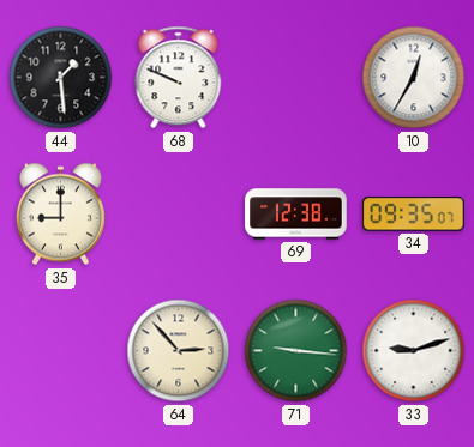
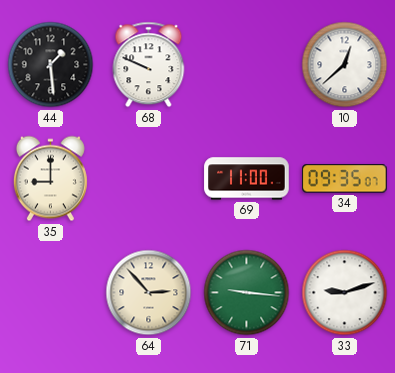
10: 12:35 -> 12:38
69: 12:38 -> 11:00
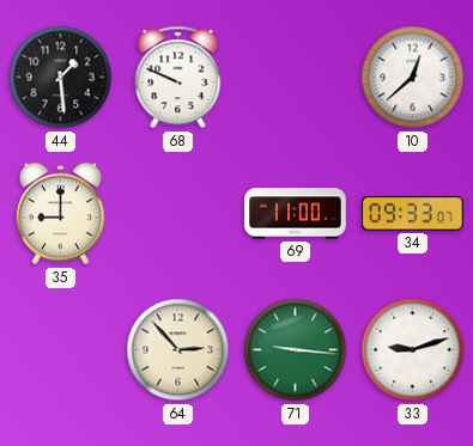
34: 09:35 -> 09:33
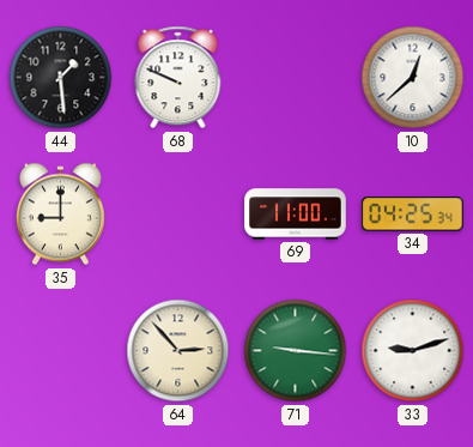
34: 09:33 -> 04:25
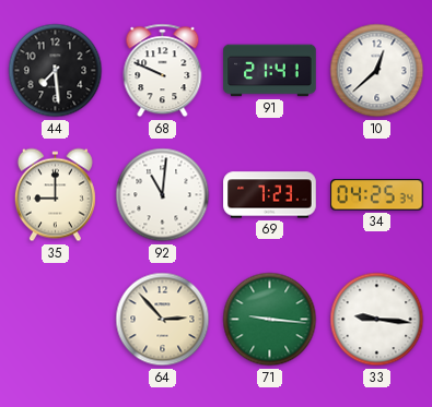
44: 1:29 -> 7:29
91: none -> 21:41
92: none -> 11:01
69: 11:00 -> 7:23
33: 9:12 -> 9:16
